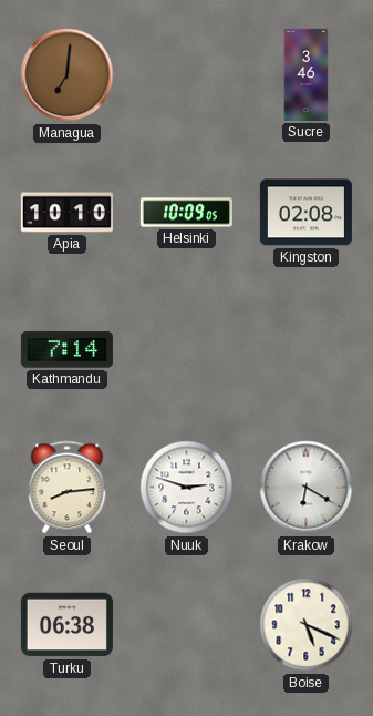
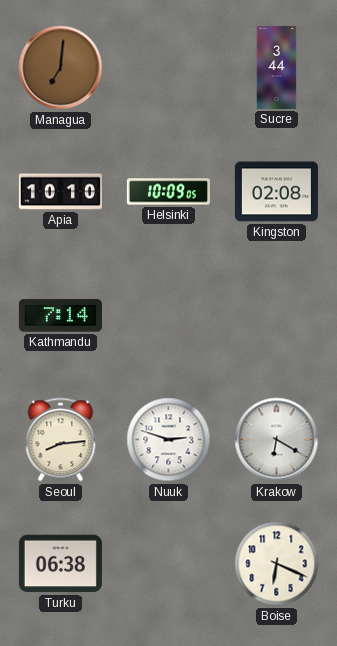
Sucre: 3:46 -> 3:44
Boise: 5:19 -> 6:19
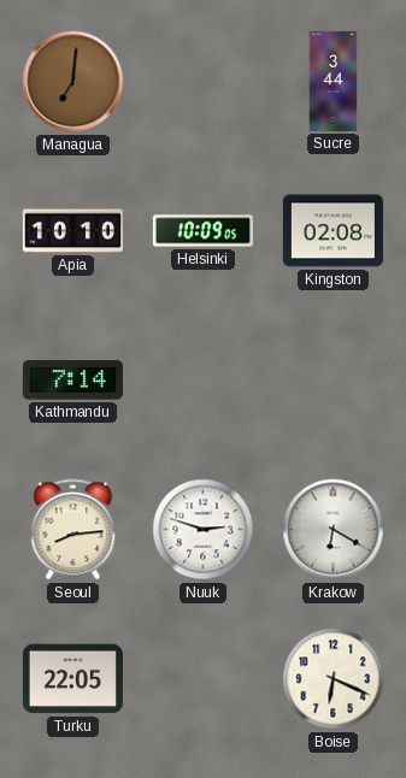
Turku: 06:38 -> 22:05
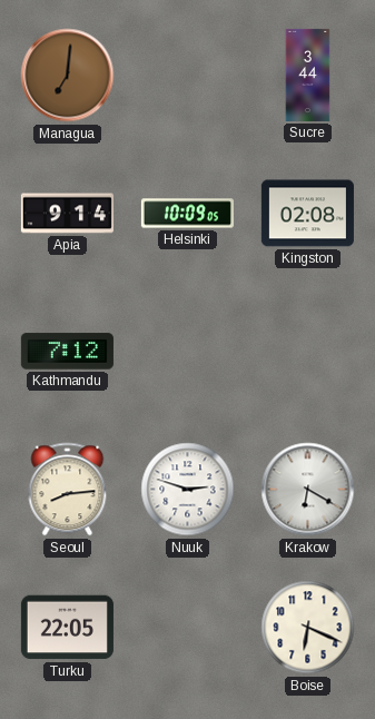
Apia: 10:10 -> 9:14
Kathmandu: 7:14 -> 7:12
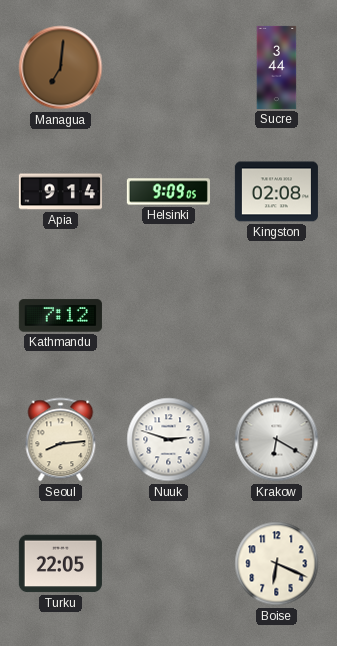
Helsinki: 10:09 -> 9:09
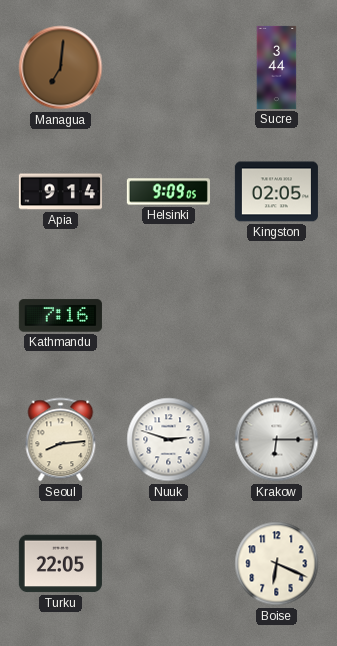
Kingston: 02:08 -> 02:05
Kathmandu: 7:12 -> 7:16
Krakow: 6:20 -> 6:15
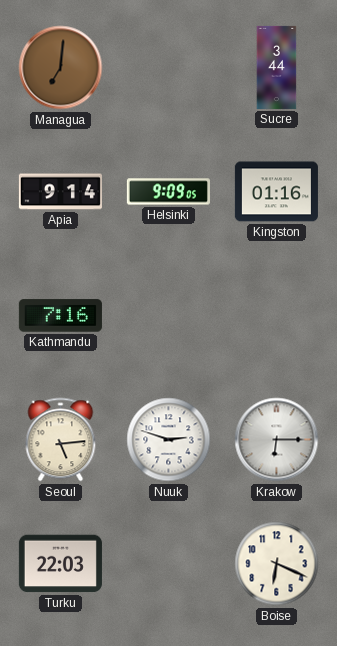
Kingston: 02:05 -> 01:16
Seoul: 8:14 -> 5:14
Turku: 22:05 -> 22:03
